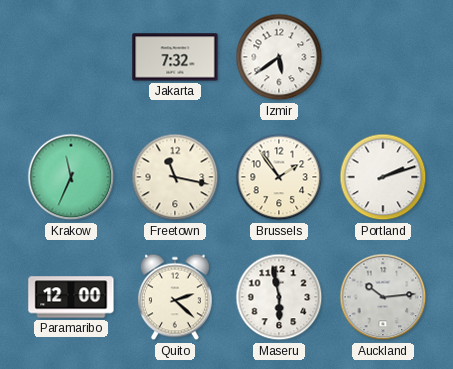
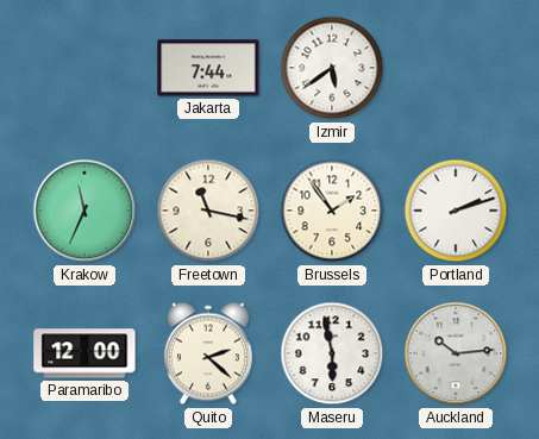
Jakarta: 7:32 -> 7:44
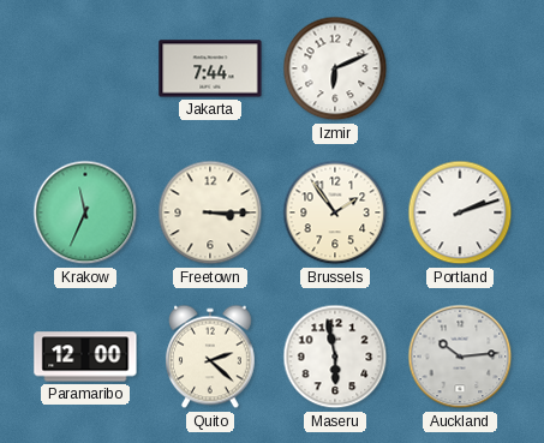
Izmir: 5:39 -> 6:11
Freetown: 11:17 -> 3:15
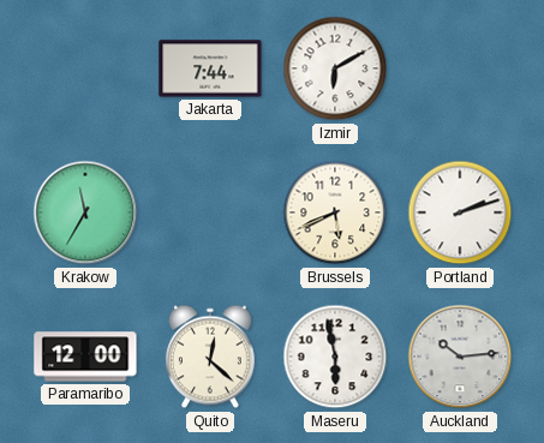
Izmir: 6:11 -> 6:10
Krakow: 11:34 -> 11:35
Freetown: 3:15 -> none
Brussels: 1:54 -> 5:41
Quito: 2:22 -> 12:22
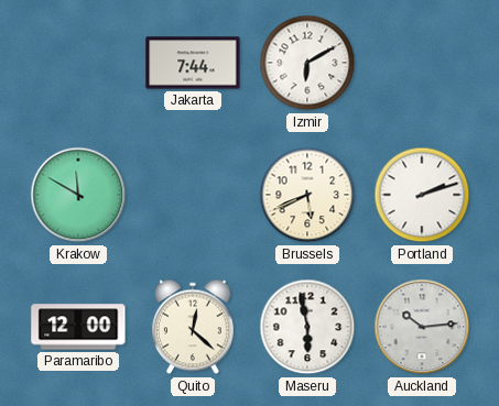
Krakow: 11:35 -> 11:50
